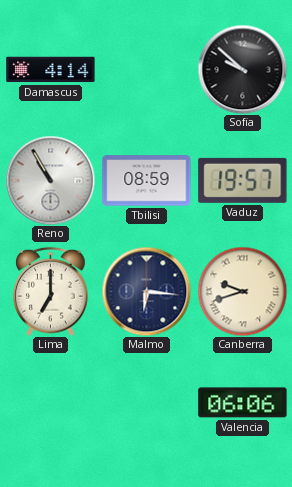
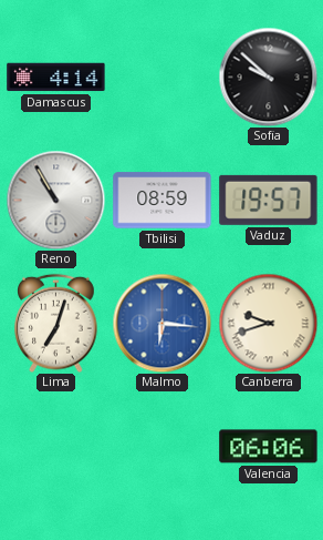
Lima: 7:00 -> 7:03
Malmo dial: navy -> blue
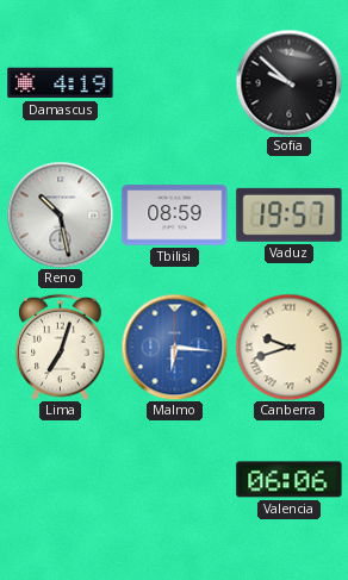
Damascus: 4:14 -> 4:19
Reno: 10:55 -> 10:28
